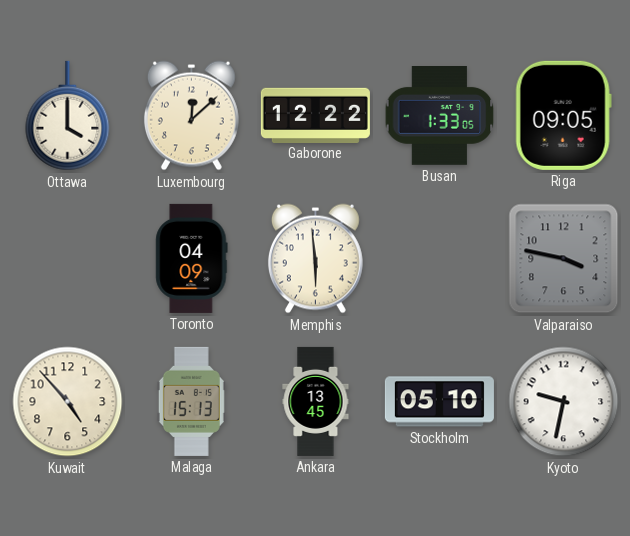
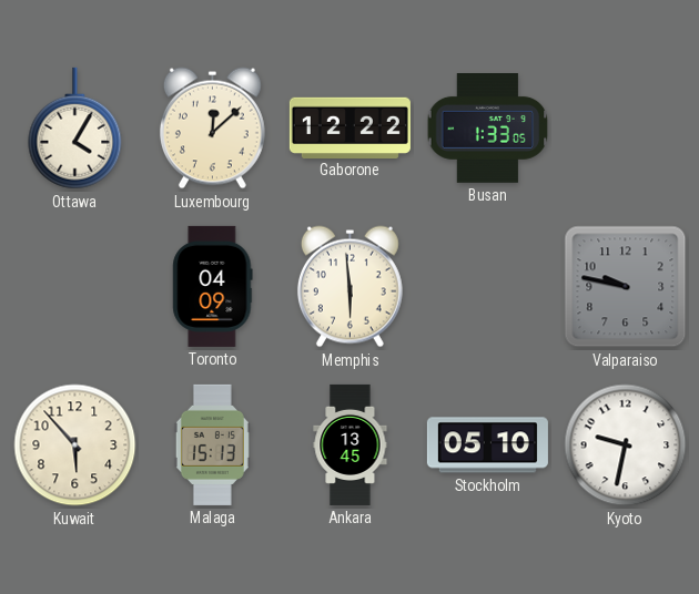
Ottawa: 4:00 -> 4:05
Riga: 09:05 -> none
Valparaiso: 3:47 -> 9:47
Kuwait: 4:53 -> 5:53
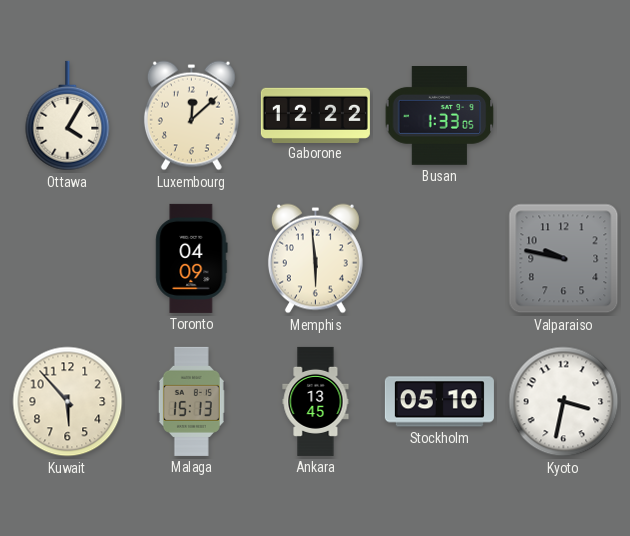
Kyoto: 9:32 -> 3:32
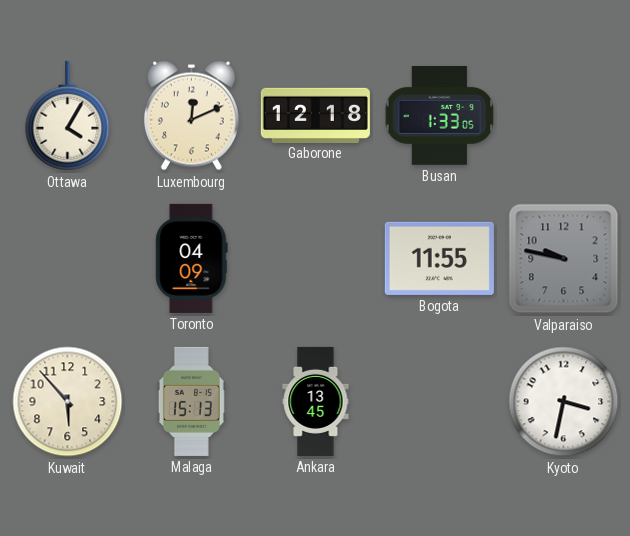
Luxembourg: 12:08 -> 12:11
Gaborone: 12:22 -> 12:18
Memphis: 5:59 -> none
Bogota: none -> 11:55
Stockholm: 05:10 -> none
